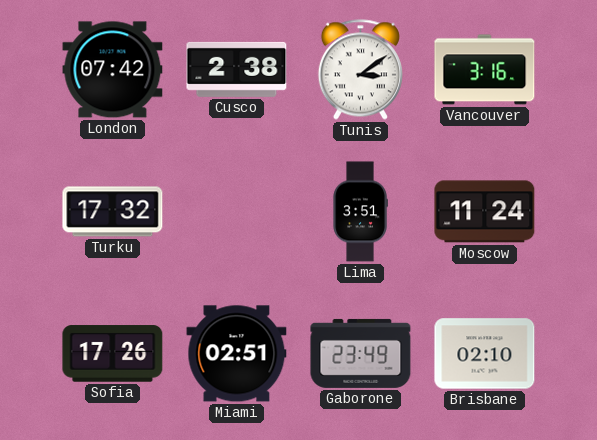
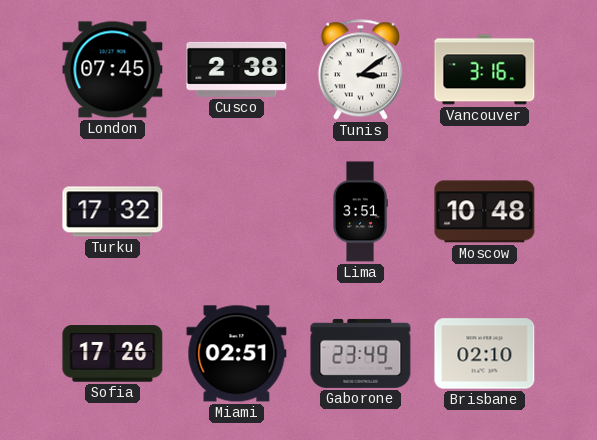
London: 07:42 -> 07:45
Moscow: 11:24 -> 10:48
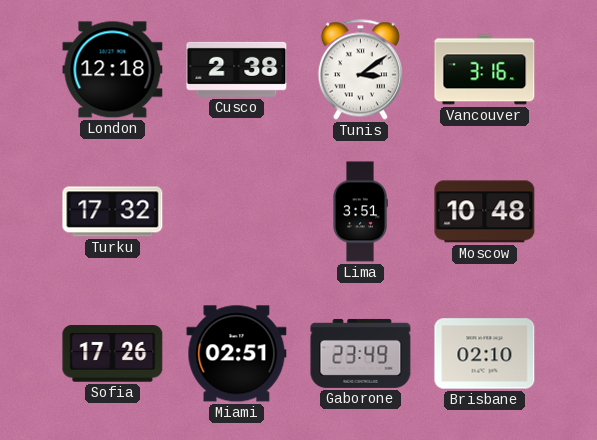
London: 07:45 -> 12:18
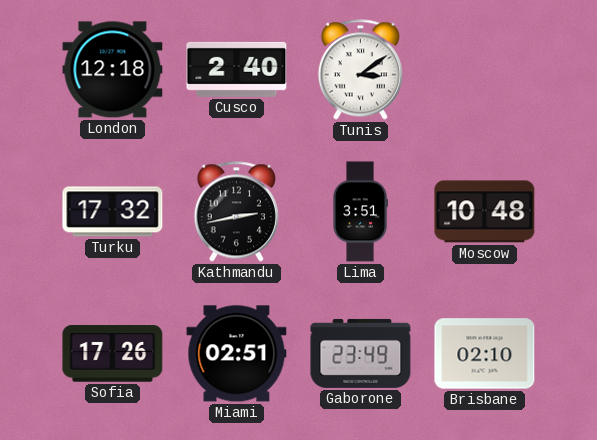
Cusco: 2:38 -> 2:40
Vancouver: 3:16 -> none
Kathmandu: none -> 2:43
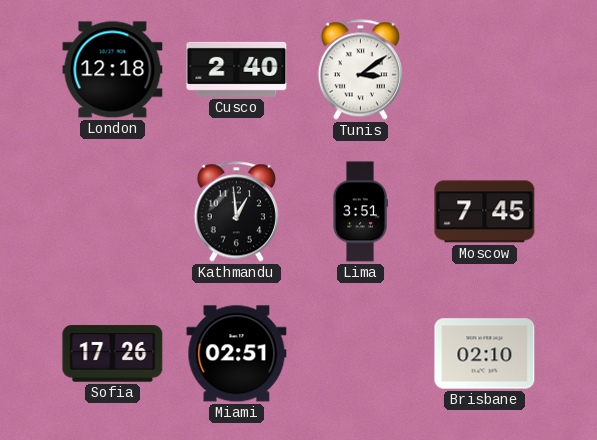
Turku: 17:32 -> none
Kathmandu: 2:43 -> 12:59
Moscow: 10:48 -> 7:45
Gaborone: 23:49 -> none
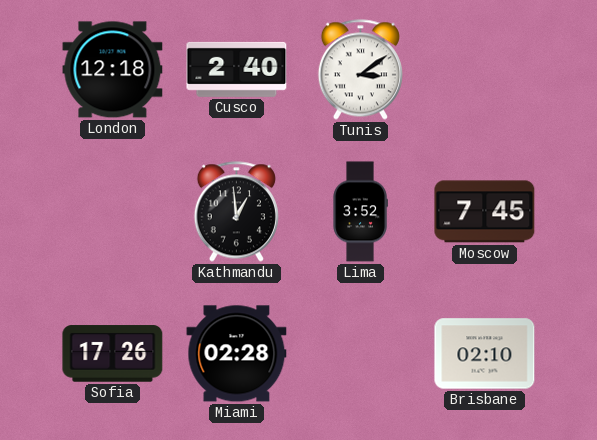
Lima: 3:51 -> 3:52
Miami: 02:51 -> 02:28
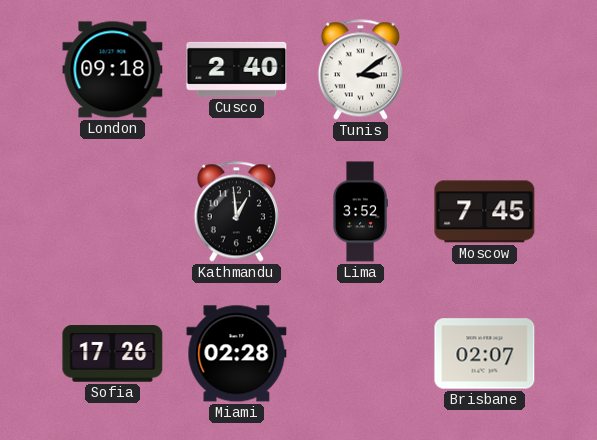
London: 12:18 -> 09:18
Brisbane: 02:10 -> 02:07
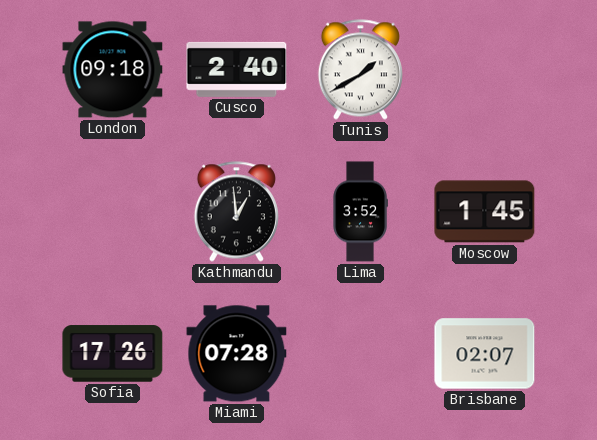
Tunis: 3:09 -> 1:40
Moscow: 7:45 -> 1:45
Miami: 02:28 -> 07:28
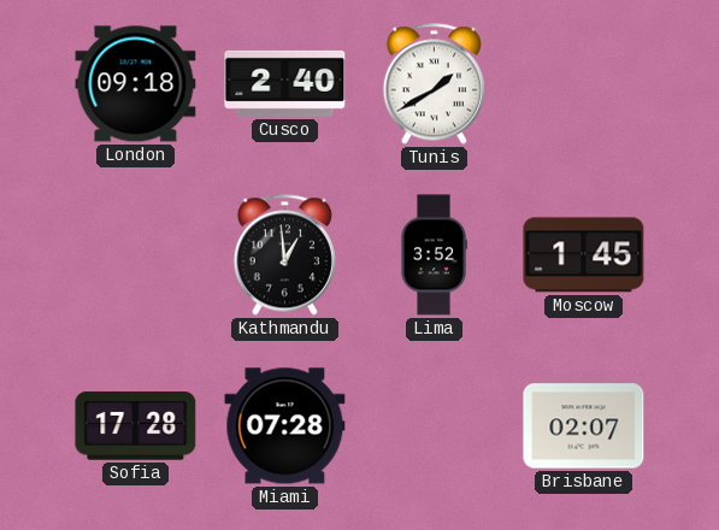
Sofia: 17:26 -> 17:28
